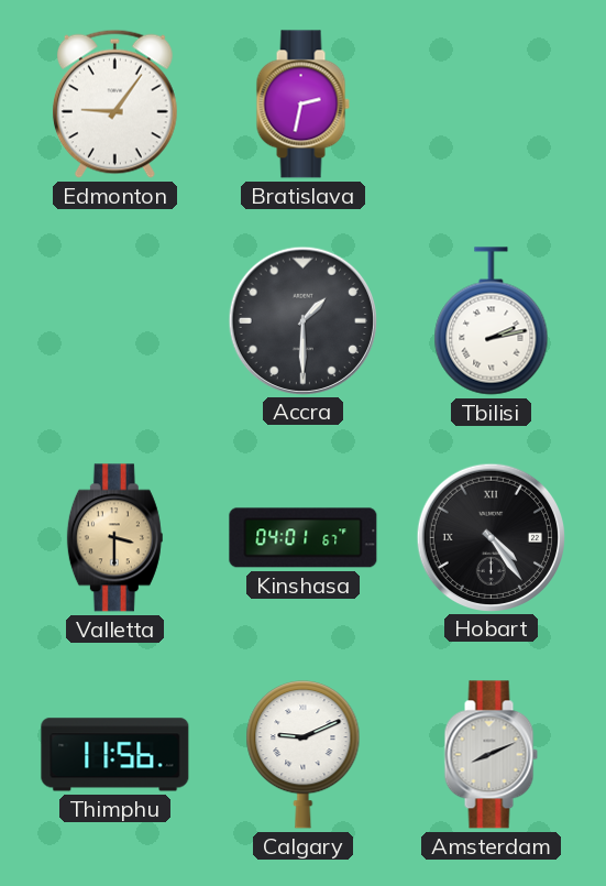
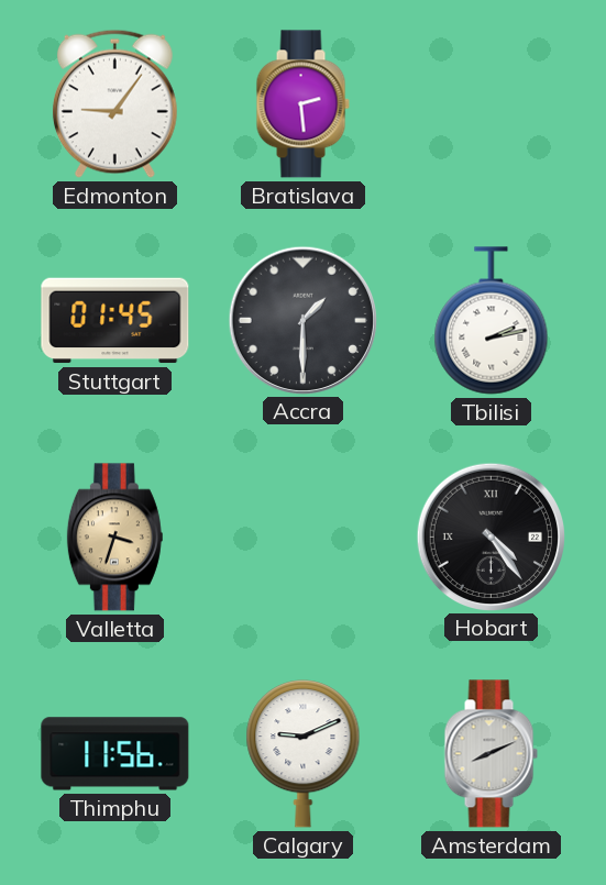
Bratislava: 2:32 -> 2:29
Stuttgart: none -> 01:45
Valletta: 3:30 -> 3:33
Kinshasa: 04:01 -> none
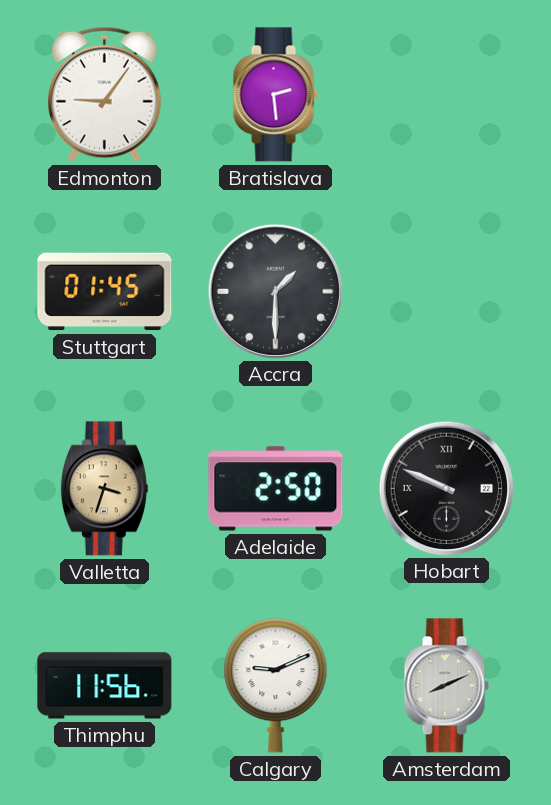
Tbilisi: 2:13 -> none
Adelaide: none -> 2:50
Hobart: 4:24 -> 9:49
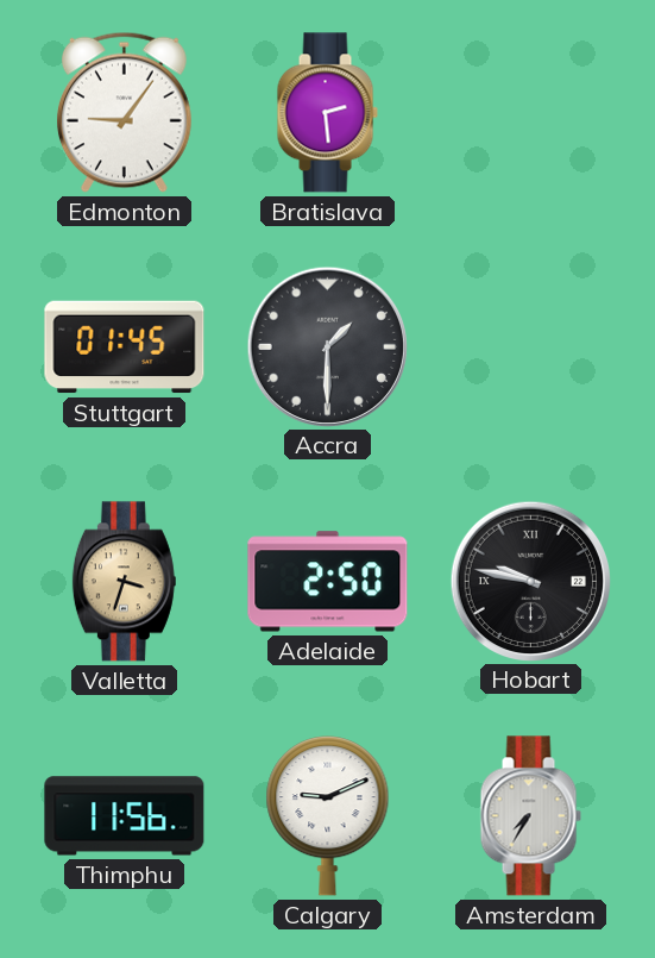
Hobart: 9:49 -> 9:47
Amsterdam: 8:11 -> 7:35
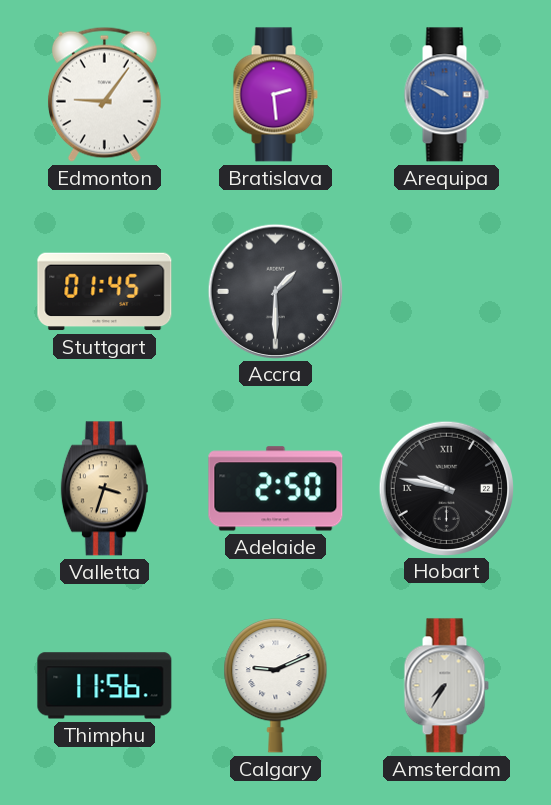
Arequipa: none -> 9:49
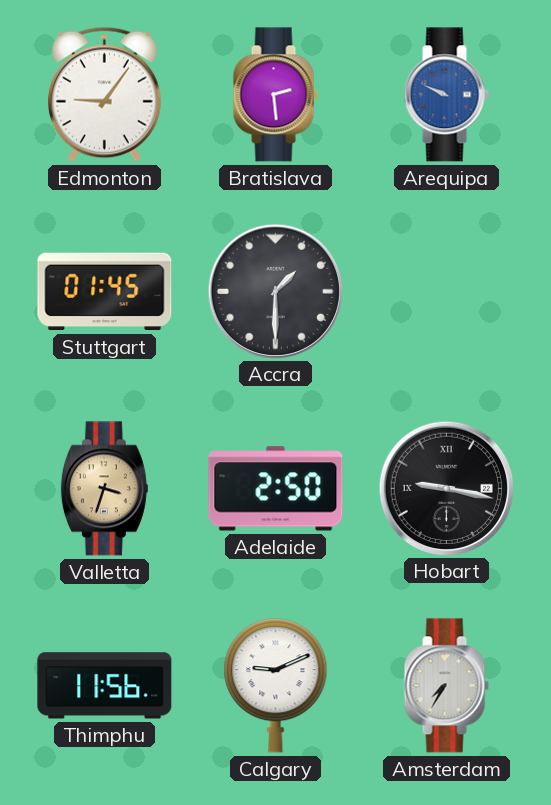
Hobart: 9:47 -> 9:17
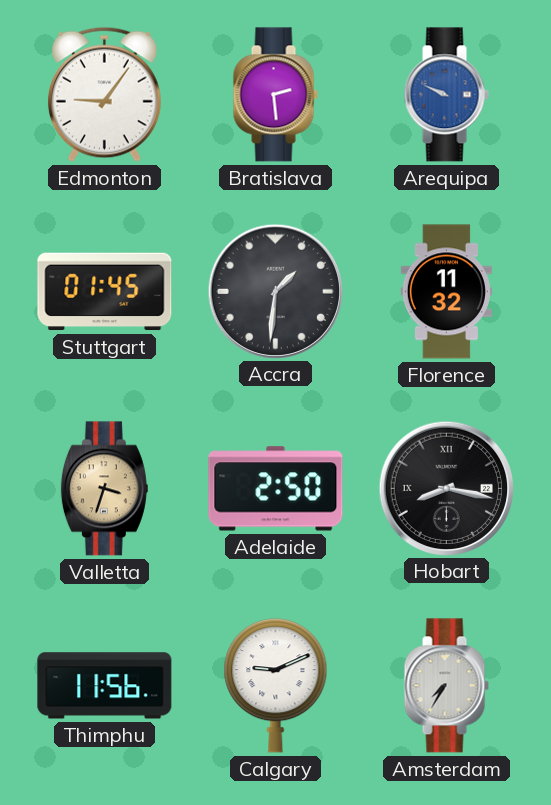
Accra: 1:30 -> 1:31
Florence: none -> 11:32
Hobart: 9:17 -> 8:17
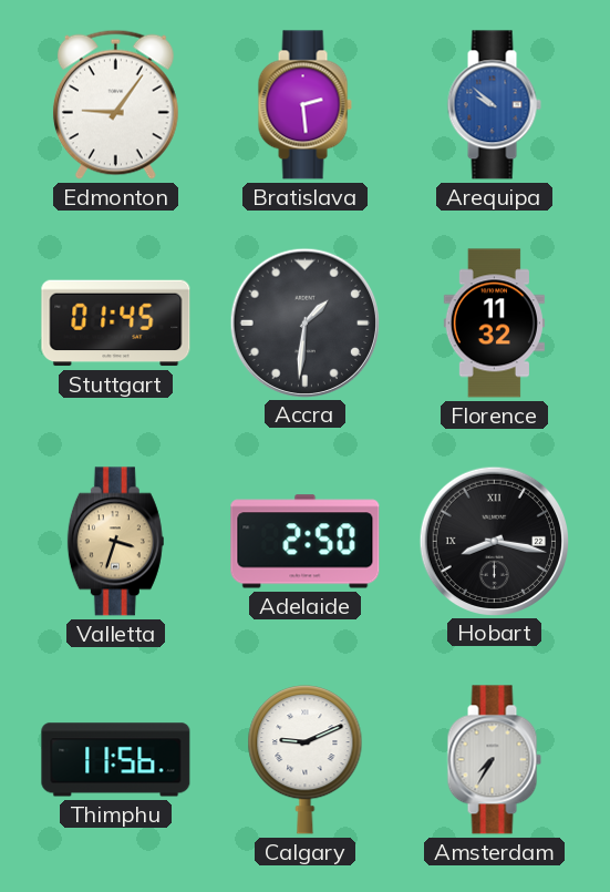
Arequipa: 9:49 -> 9:52
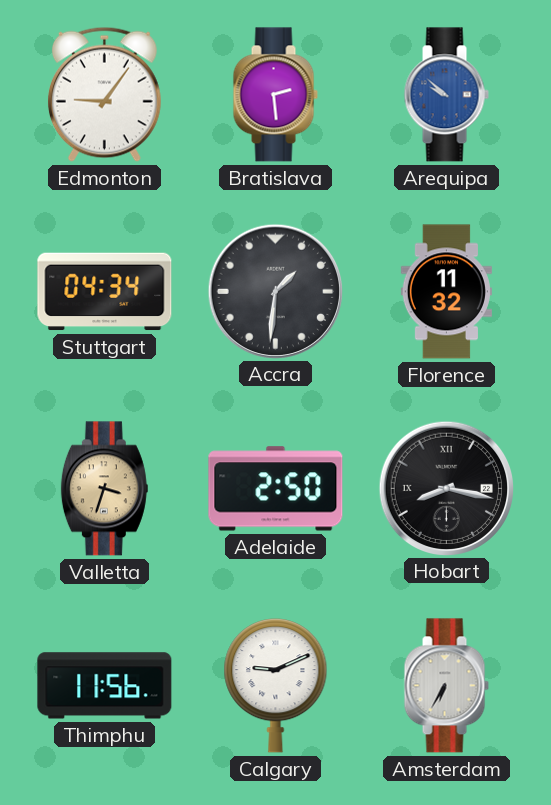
Stuttgart: 01:45 -> 04:34
Amsterdam: 7:35 -> 6:35
